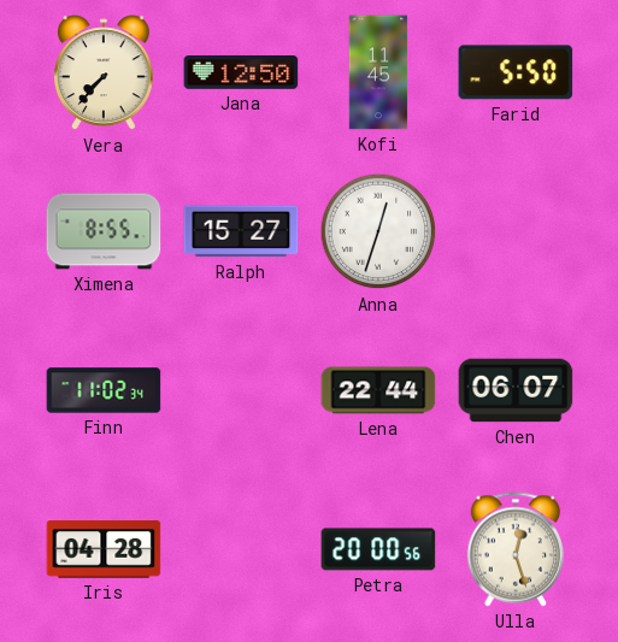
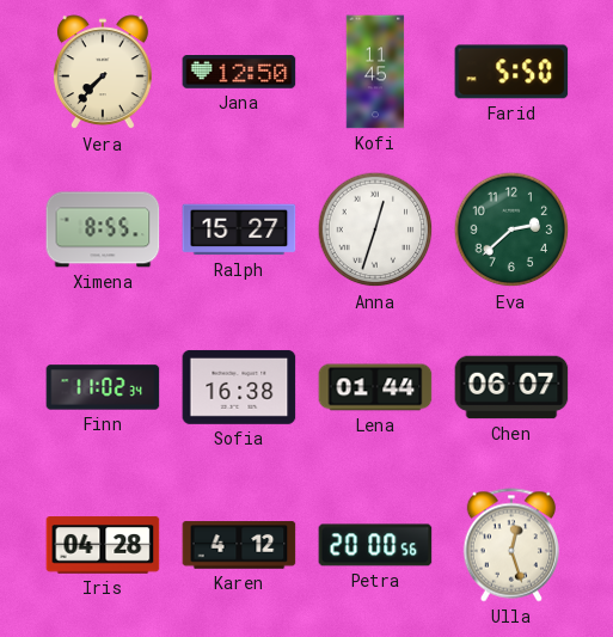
Eva: none -> 2:38
Sofia: none -> 16:38
Lena: 22:44 -> 01:44
Karen: none -> 4:12
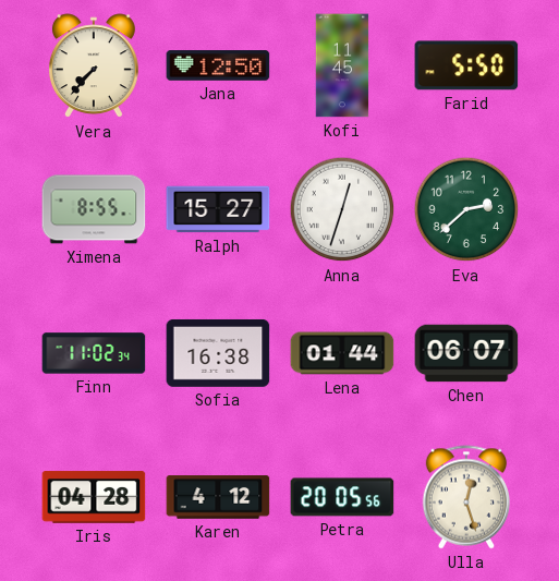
Petra: 20:00 -> 20:05
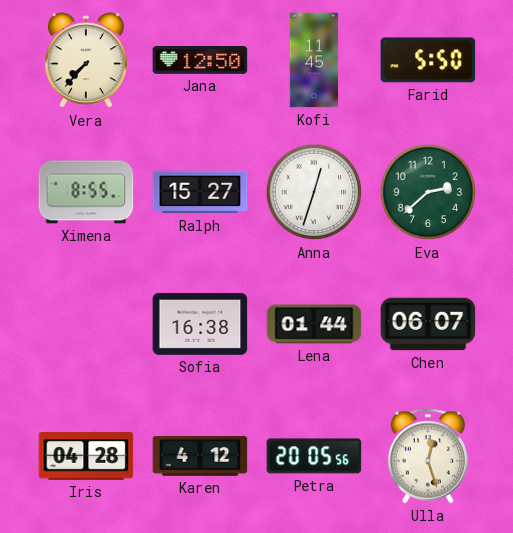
Finn: 11:02 -> none
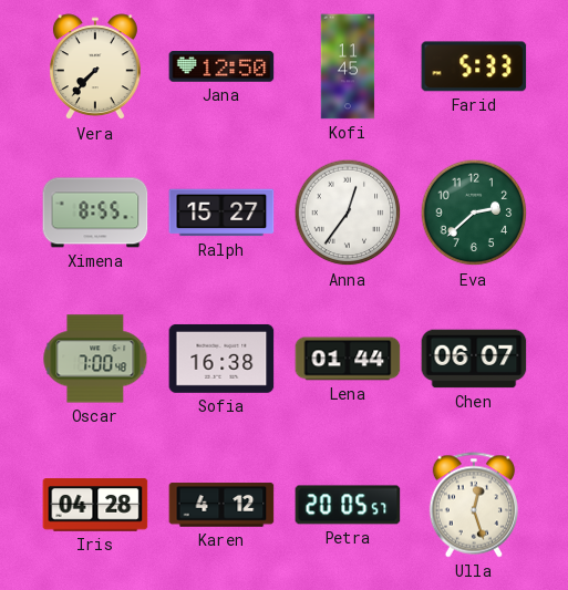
Farid: 5:50 -> 5:33
Anna: 12:33 -> 12:36
Oscar: none -> 7:00
Petra: 20:05:56 -> 20:05:57
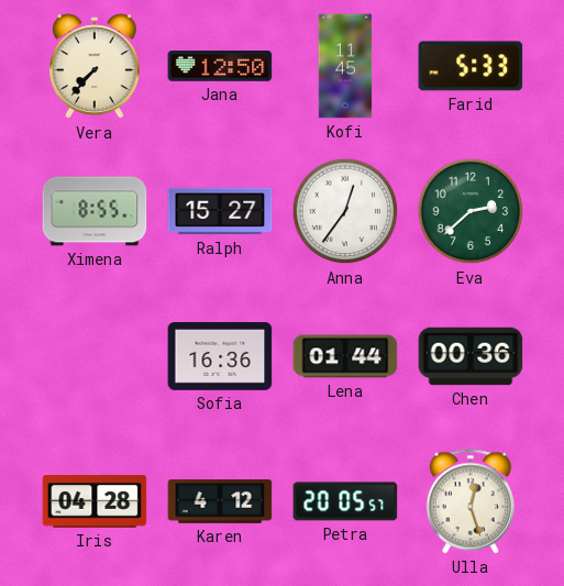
Oscar: 7:00 -> none
Sofia: 16:38 -> 16:36
Chen: 06:07 -> 00:36
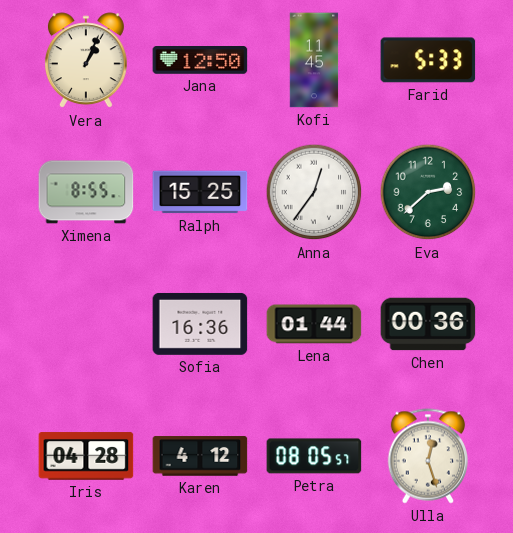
Vera: 7:37 -> 1:04
Ralph: 15:27 -> 15:25
Petra: 20:05 -> 08:05
